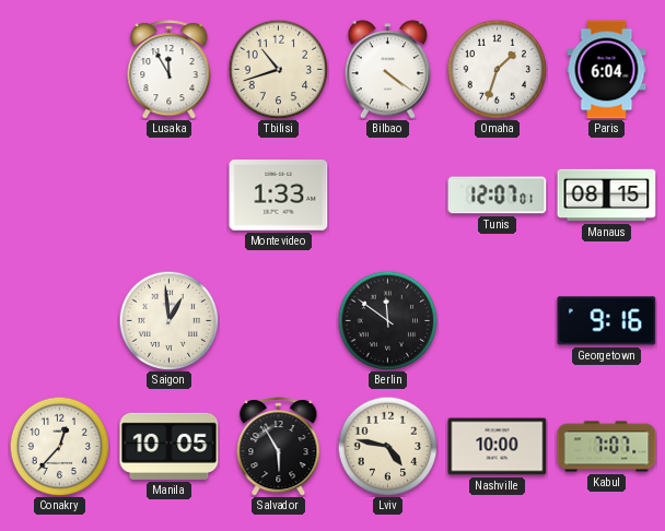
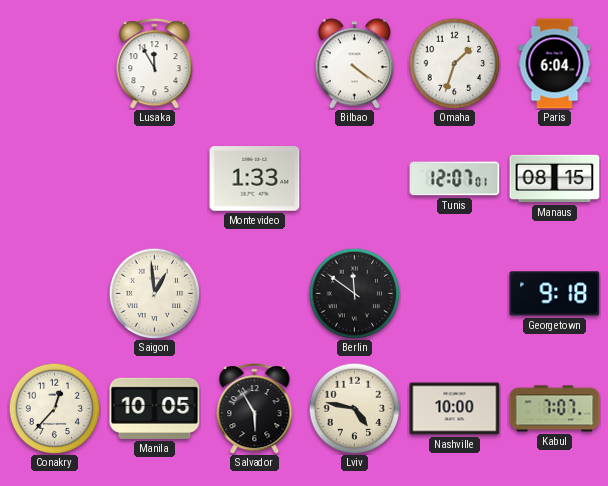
Tbilisi: 10:42 -> none
Georgetown: 9:16 -> 9:18
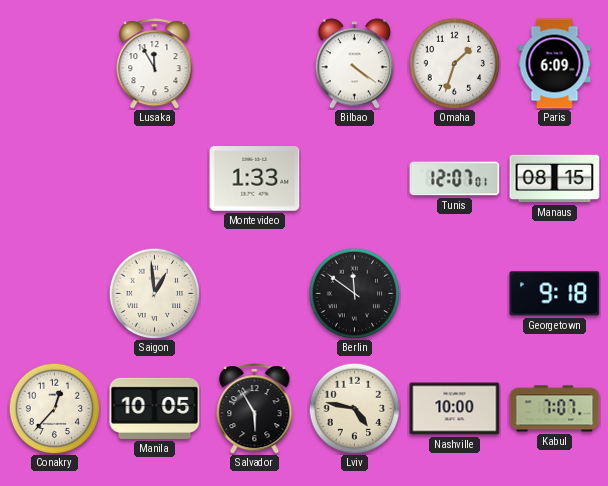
Paris: 6:04 -> 6:09
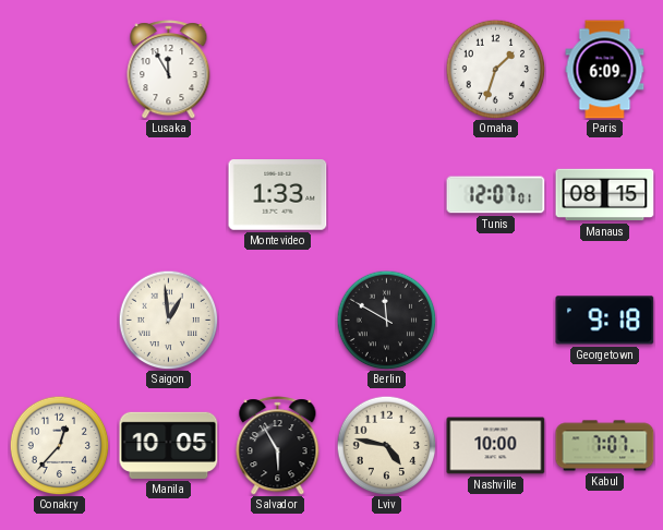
Bilbao: 4:21 -> none
Berlin: 11:51 -> 11:50
